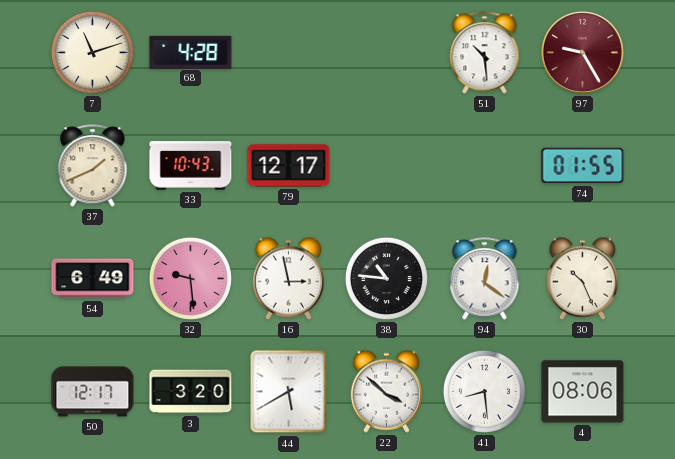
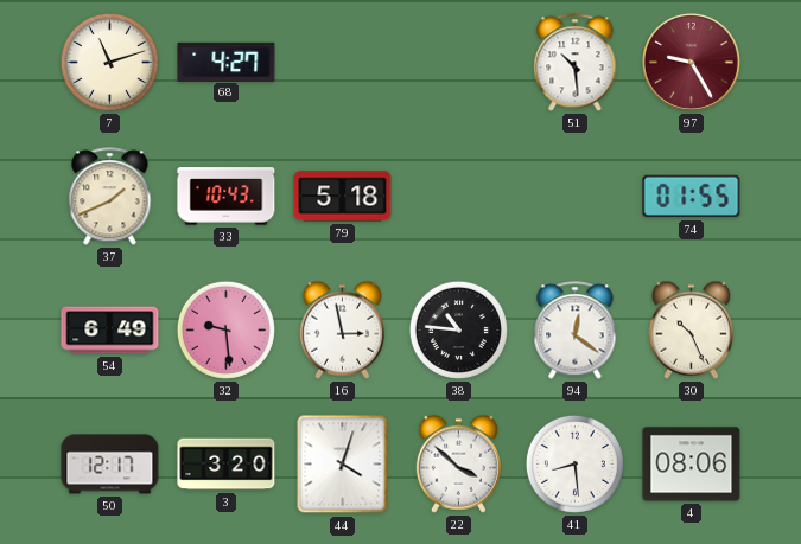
68: 4:28 -> 4:27
79: 12:17 -> 5:18
44: 5:40 -> 4:03
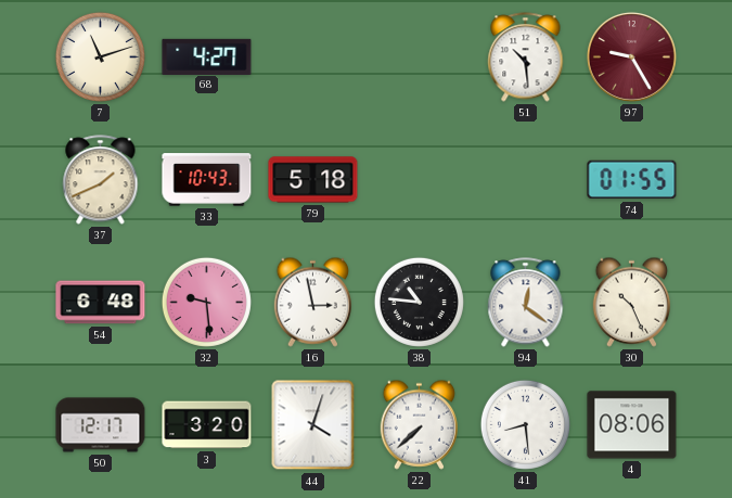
54: 6:49 -> 6:48
22: 3:52 -> 7:38
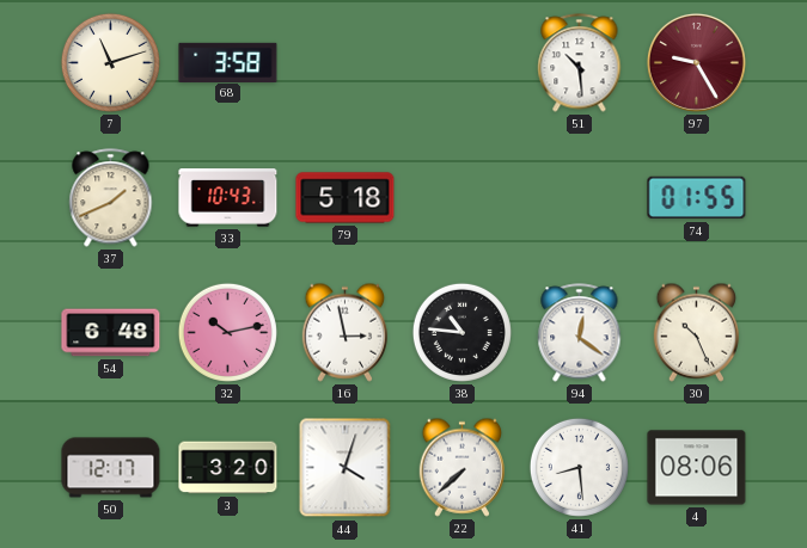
68: 4:27 -> 3:58
32: 9:29 -> 10:13
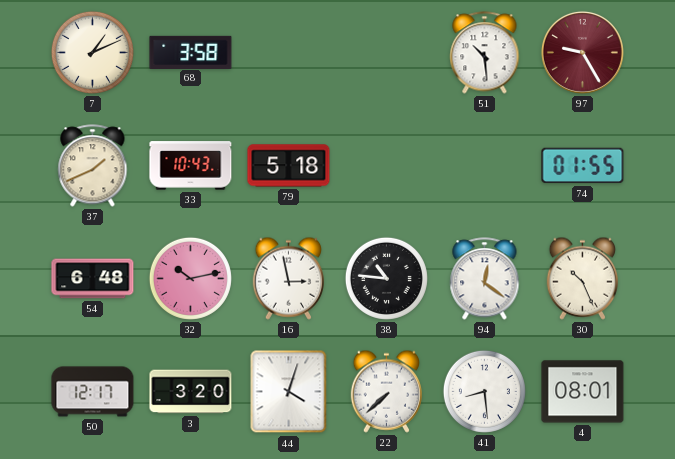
7: 11:12 -> 1:11
4: 08:06 -> 08:01
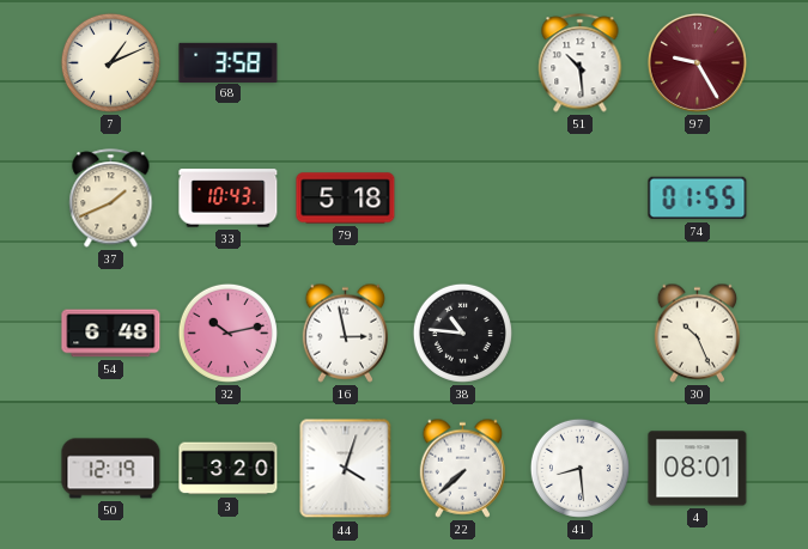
94: 12:21 -> none
50: 12:17 -> 12:19
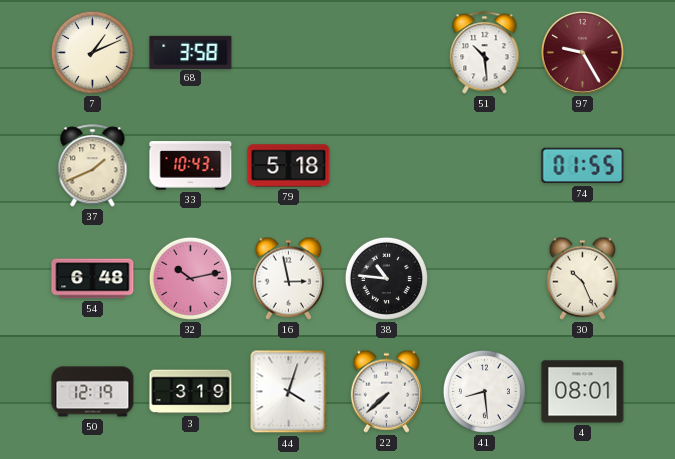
3: 3:20 -> 3:19
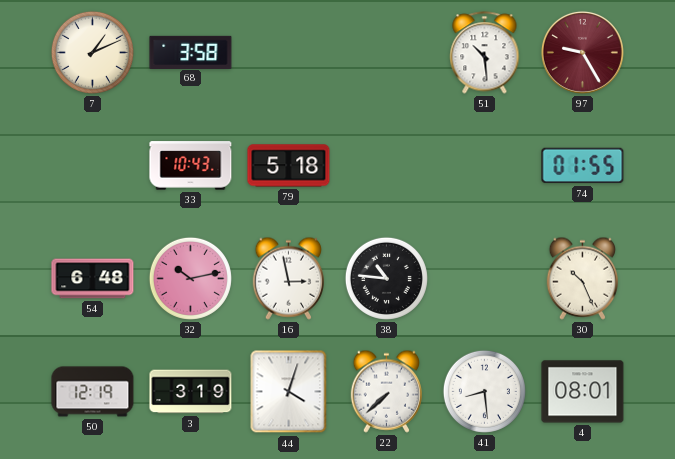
37: 1:41 -> none
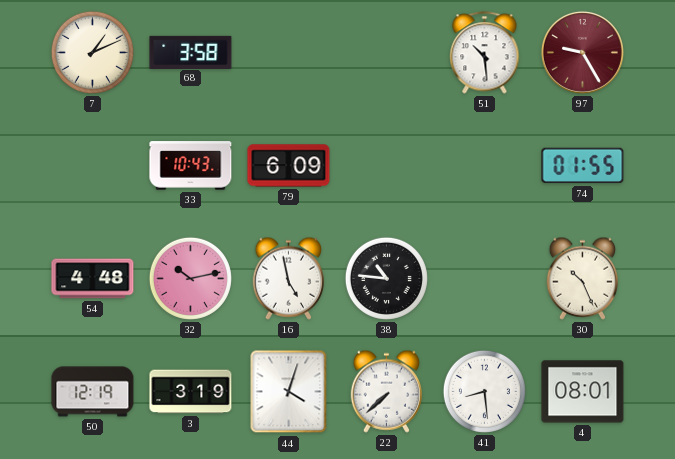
79: 5:18 -> 6:09
54: 6:48 -> 4:48
16: 2:58 -> 4:58
